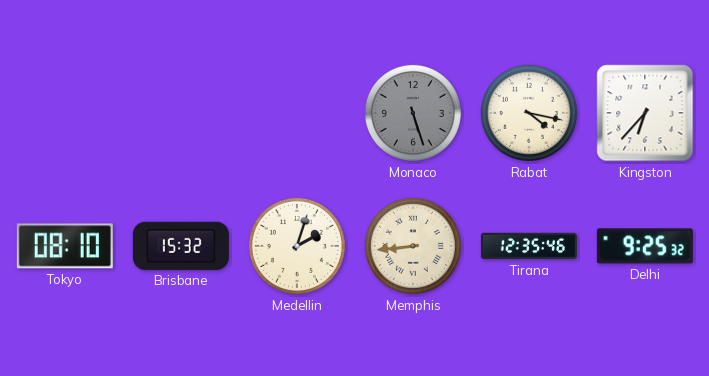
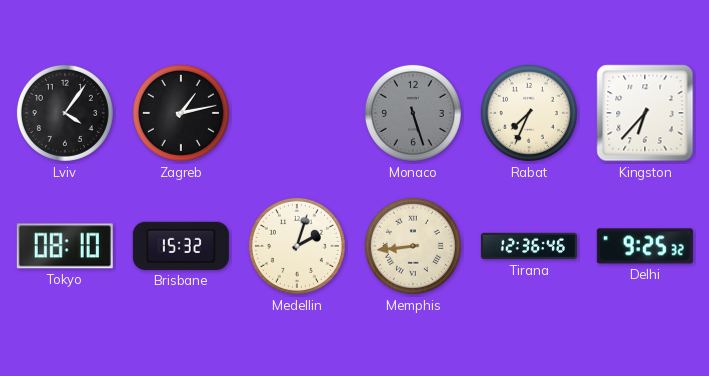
Lviv: none -> 4:06
Zagreb: none -> 1:13
Rabat: 4:17 -> 7:34
Tirana: 12:35 -> 12:36
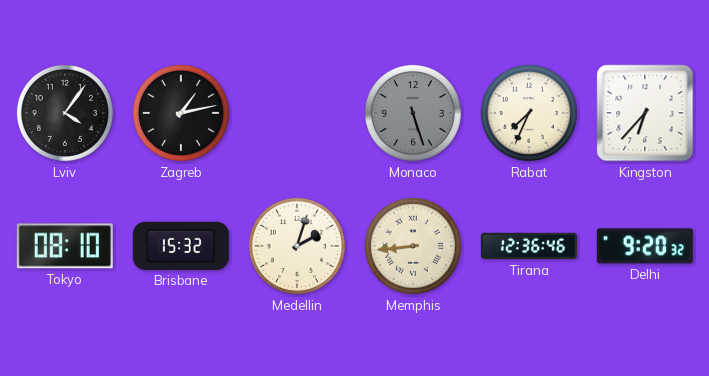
Delhi: 9:25 -> 9:20
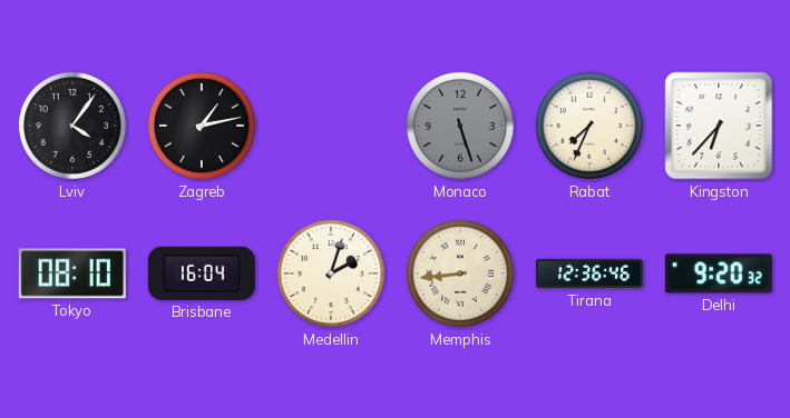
Brisbane: 15:32 -> 16:04
